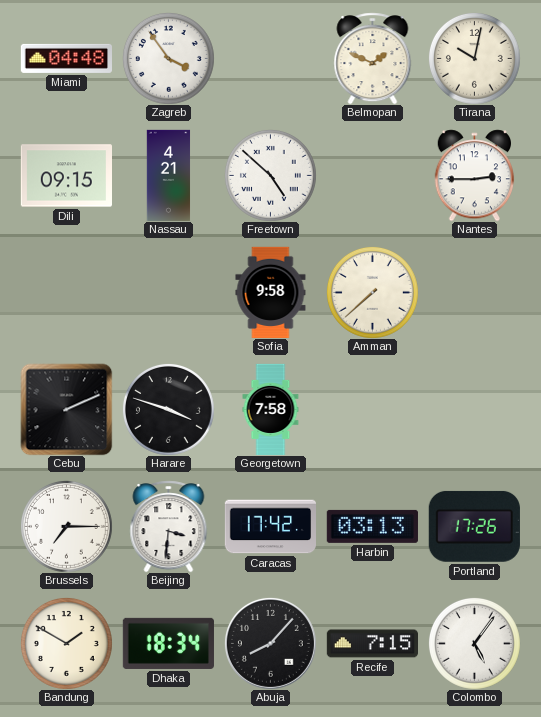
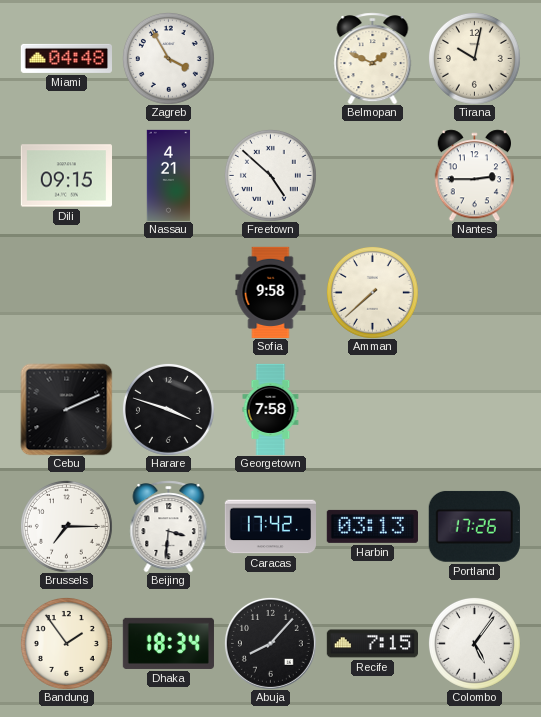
Zagreb: 3:54 -> 3:55
Bandung: 1:50 -> 1:54
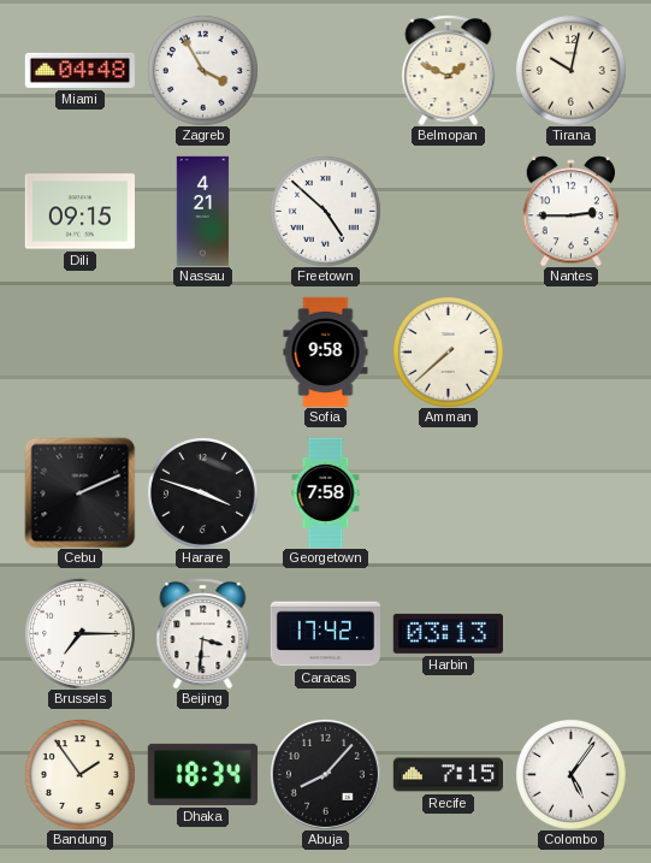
Portland: 17:26 -> none
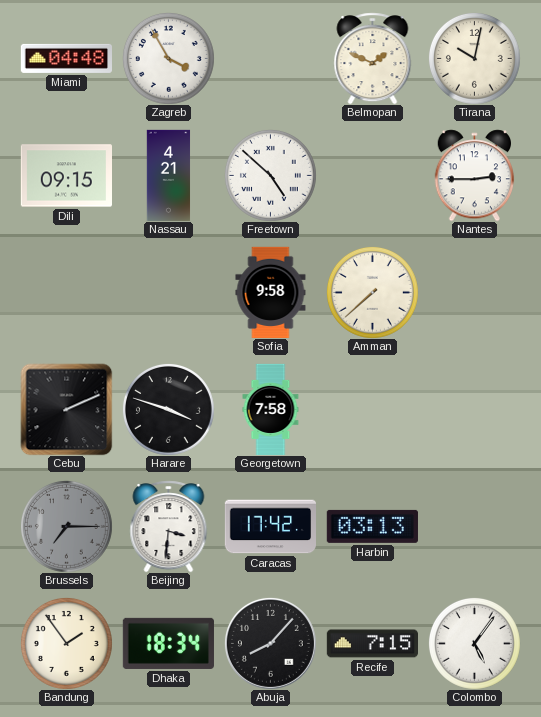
Brussels dial: white -> grey
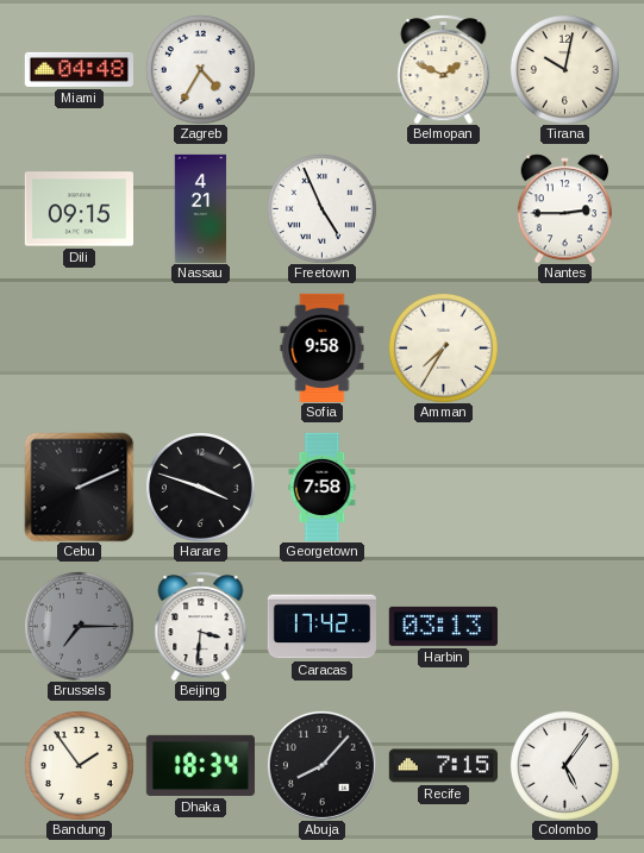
Zagreb: 3:55 -> 4:35
Freetown: 4:52 -> 4:56
Amman: 7:38 -> 7:35
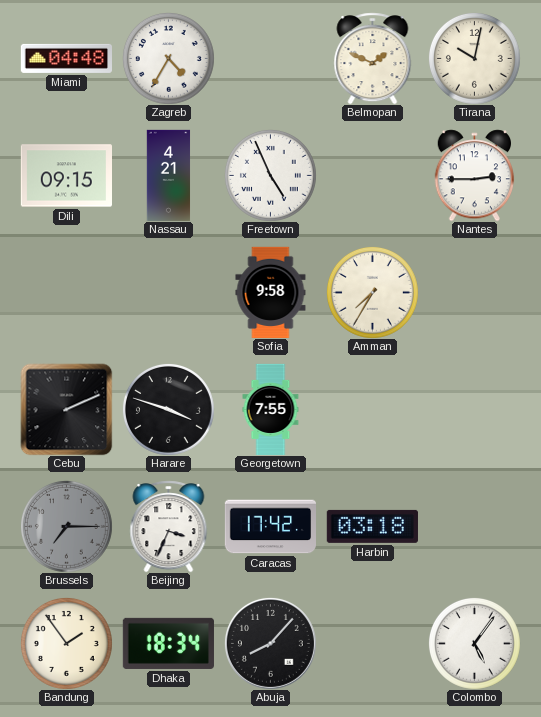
Georgetown: 7:58 -> 7:55
Beijing: 3:31 -> 3:34
Harbin: 03:13 -> 03:18
Recife: 7:15 -> none
